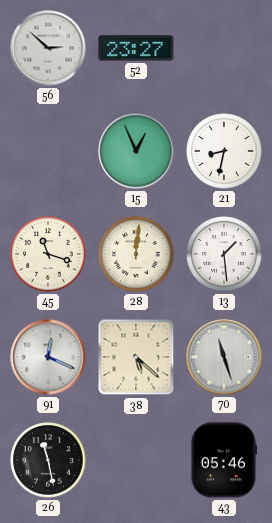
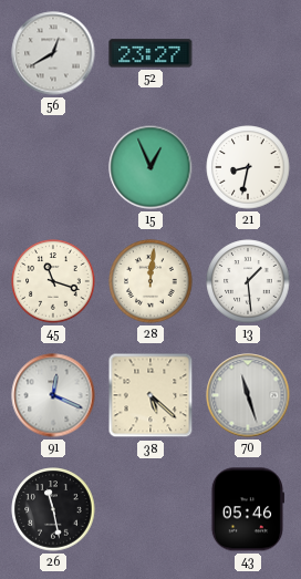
56: 2:52 -> 12:40
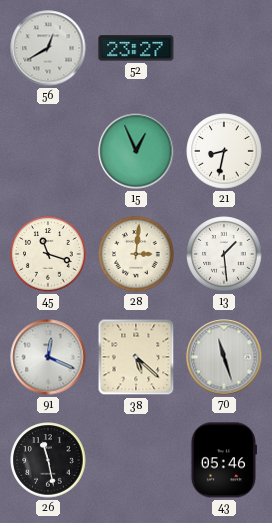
28: 12:01 -> 3:01
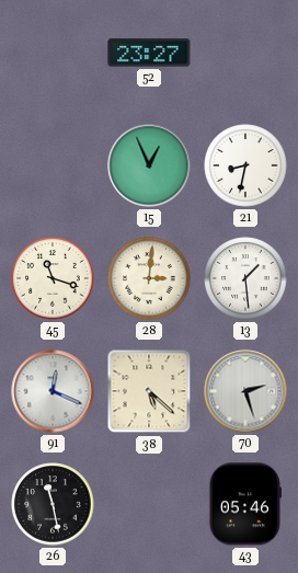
56: 12:40 -> none
70: 11:27 -> 2:27
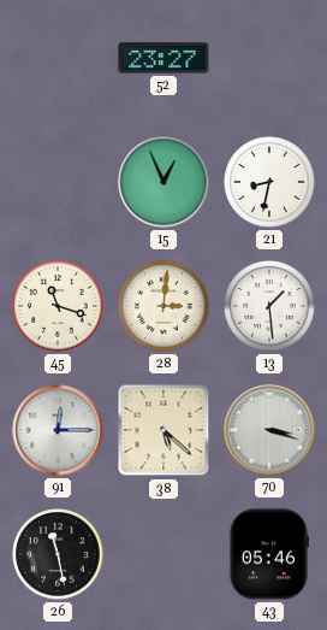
91: 12:19 -> 12:15
70: 2:27 -> 3:18
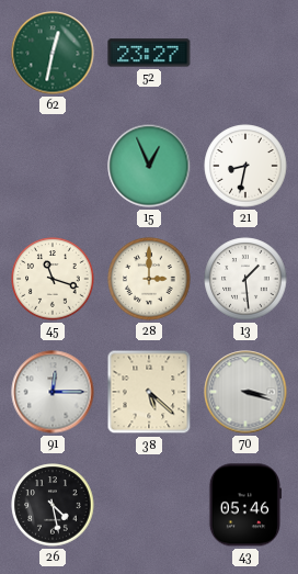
62: none -> 12:32
28: 3:01 -> 3:00
26: 11:28 -> 4:28
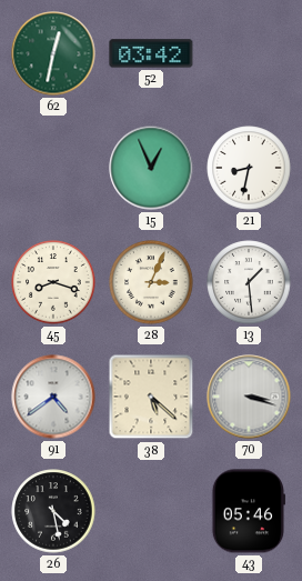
52: 23:27 -> 03:42
45: 11:18 -> 8:18
28: 3:00 -> 3:04
91: 12:15 -> 4:39
